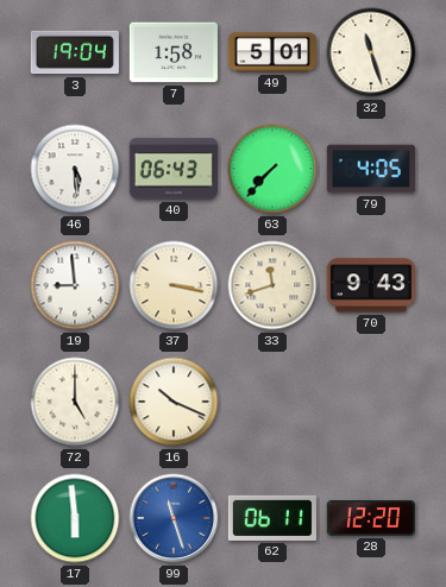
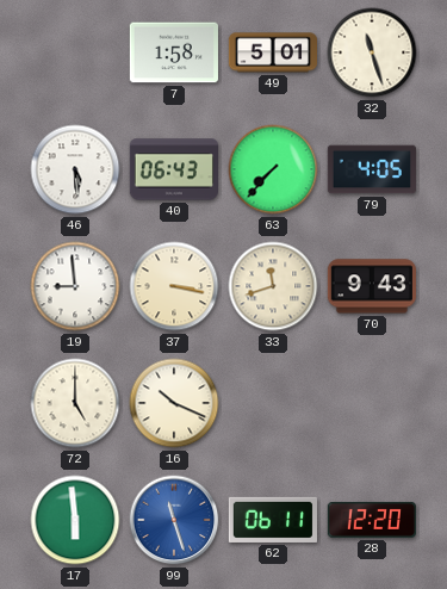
3: 19:04 -> none
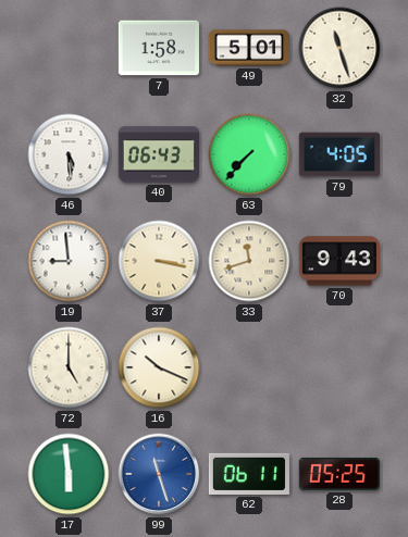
28: 12:20 -> 05:25
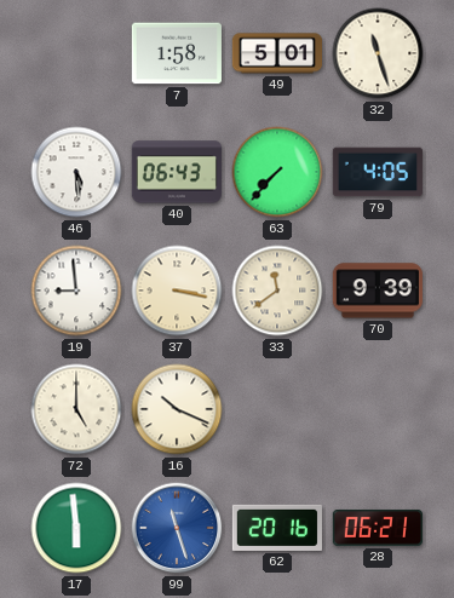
33: 11:42 -> 11:39
70: 9:43 -> 9:39
62: 06:11 -> 20:16
28: 05:25 -> 06:21
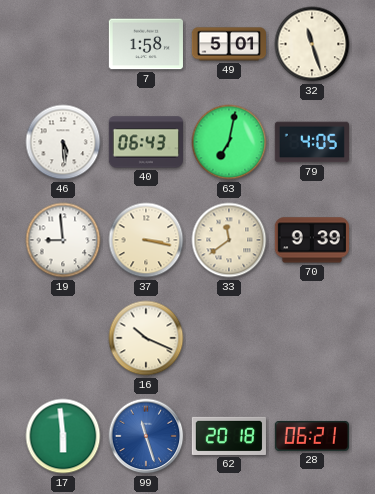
63: 7:37 -> 7:02
72: 5:00 -> none
62: 20:16 -> 20:18
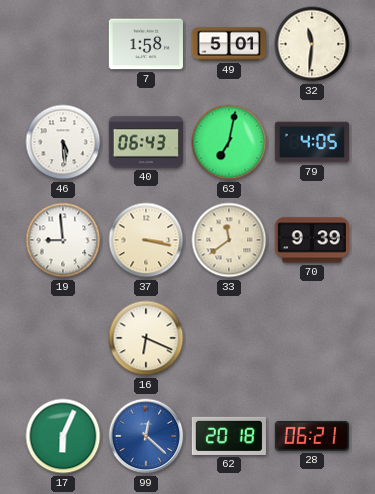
32: 11:27 -> 11:31
16: 10:19 -> 6:19
17: 5:59 -> 6:04
99: 11:27 -> 12:22
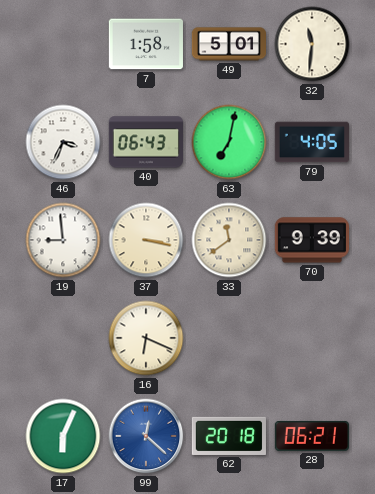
46: 5:29 -> 3:34
